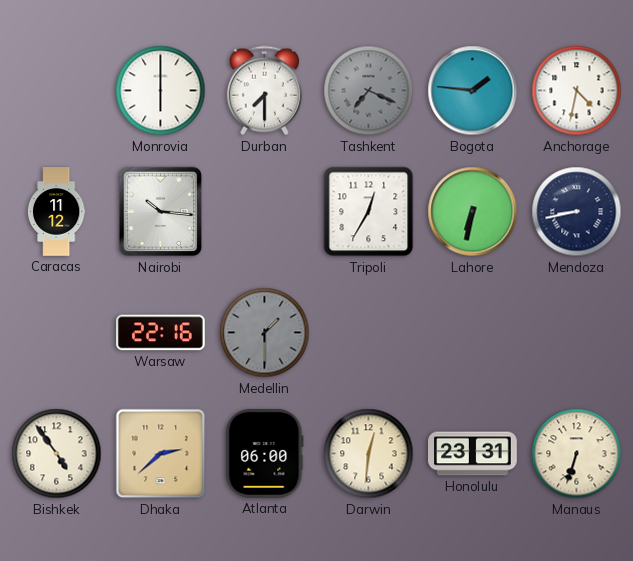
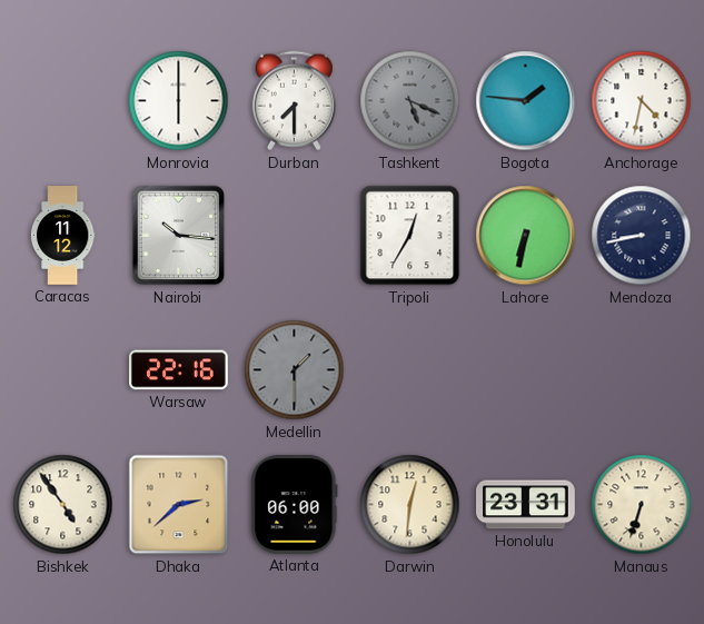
Tashkent: 7:19 -> 5:19
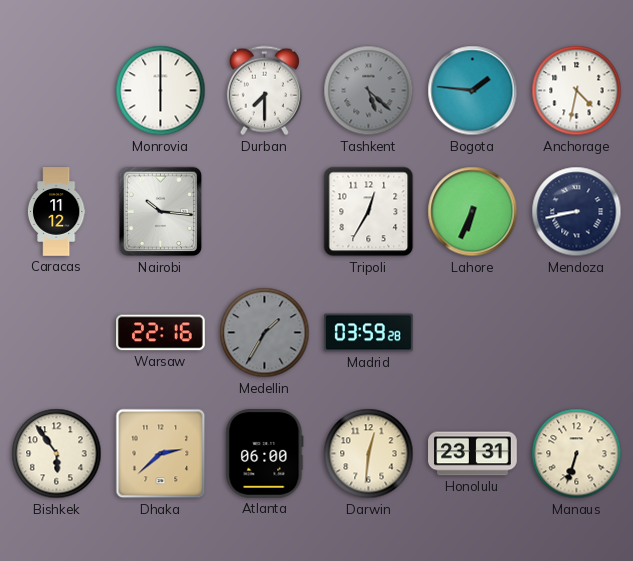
Tashkent: 5:19 -> 5:22
Lahore: 6:32 -> 6:34
Medellin: 1:30 -> 1:35
Madrid: none -> 03:59
Bishkek: 4:54 -> 5:54
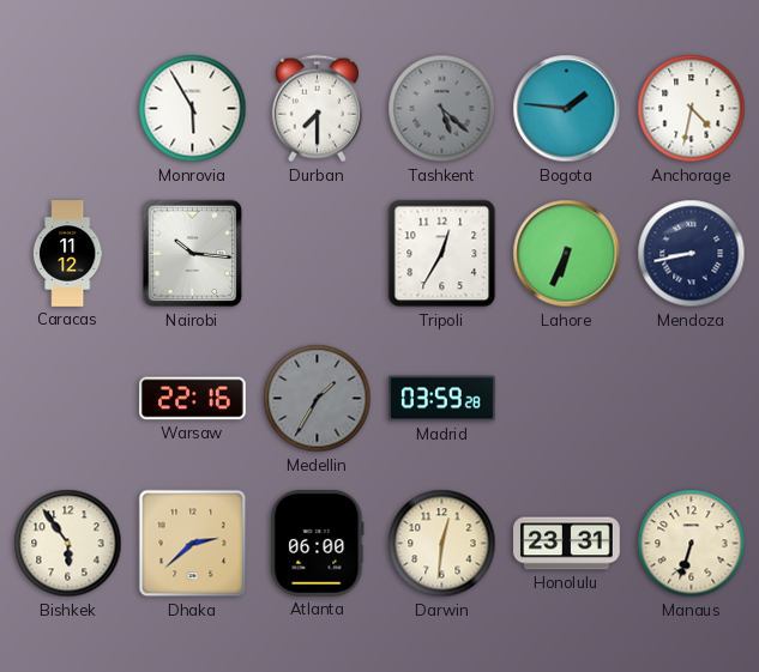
Monrovia: 6:00 -> 5:55
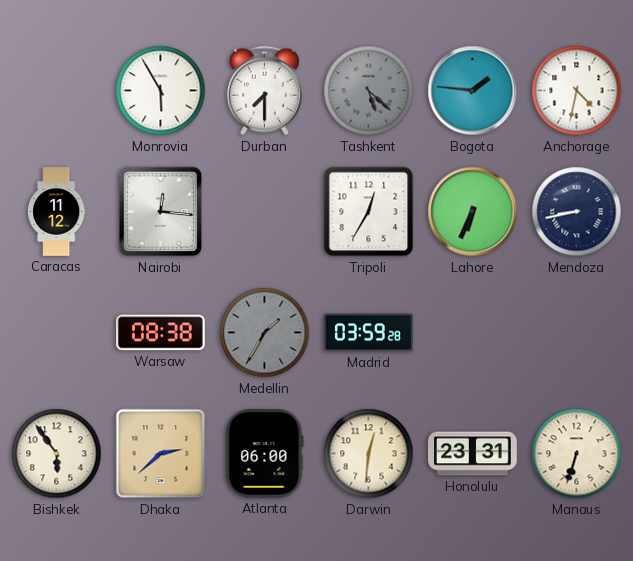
Nairobi: 10:16 -> 12:16
Warsaw: 22:16 -> 08:38
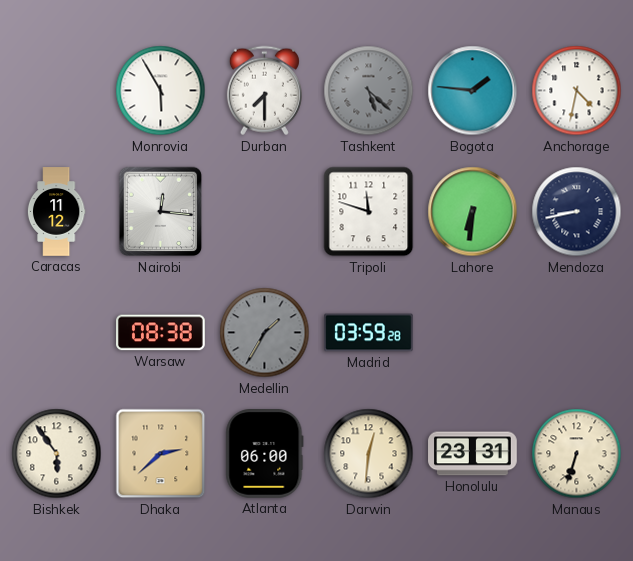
Tripoli: 12:35 -> 11:48
Lahore: 6:34 -> 6:31
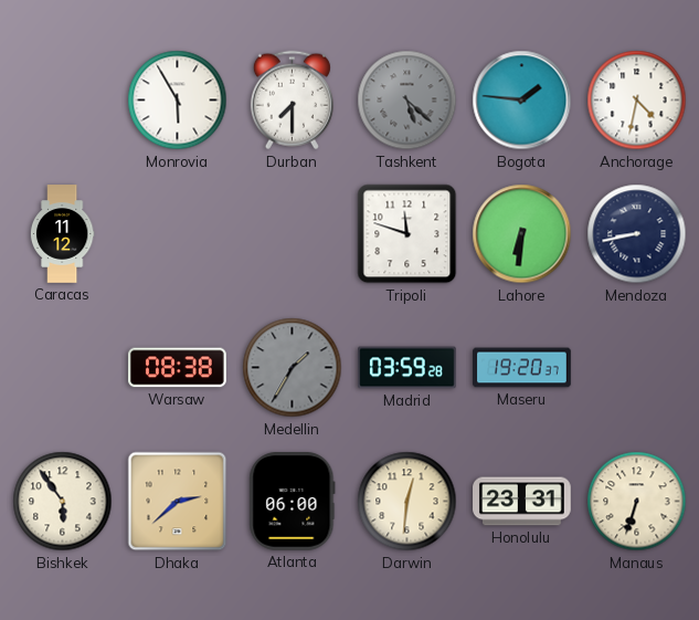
Nairobi: 12:16 -> none
Maseru: none -> 19:20
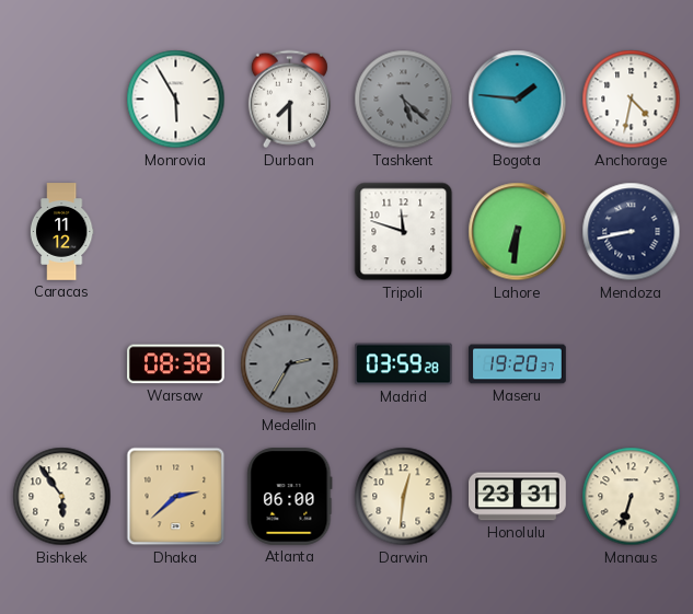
Medellin: 1:35 -> 2:35
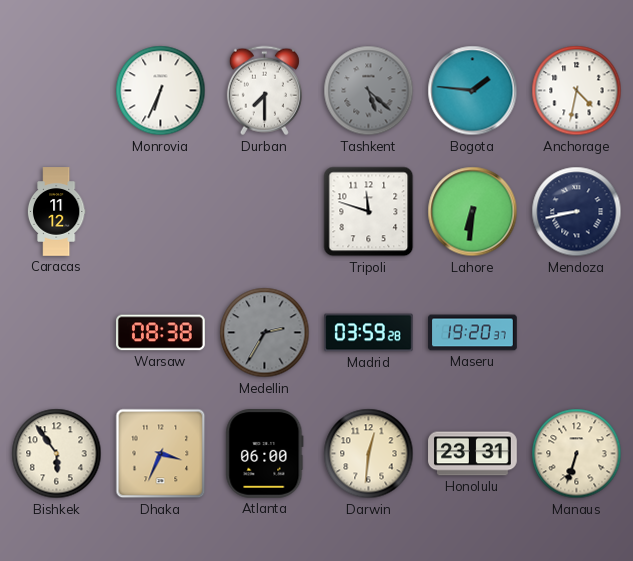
Monrovia: 5:55 -> 6:34
Dhaka: 2:38 -> 3:34
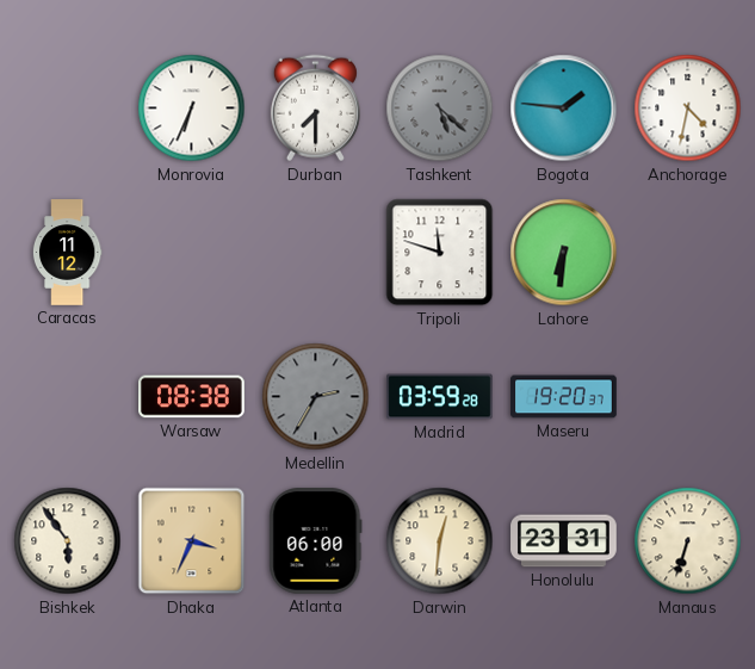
Mendoza: 8:43 -> none
